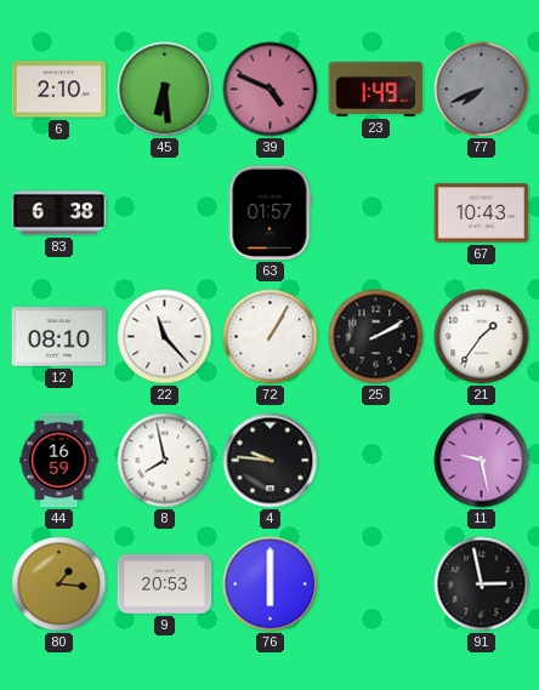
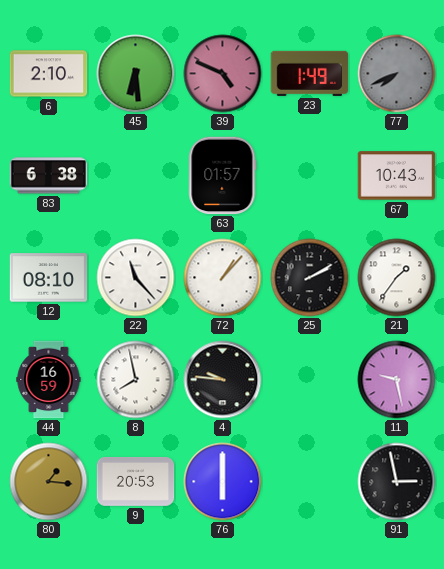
72: 1:05 -> 1:07
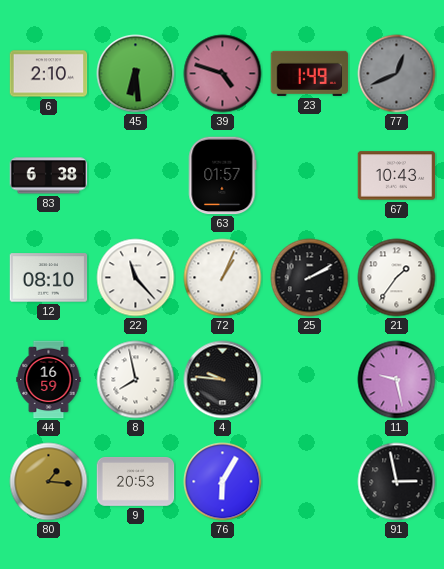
39: 4:49 -> 4:48
77: 7:41 -> 12:41
72: 1:07 -> 1:04
76: 6:00 -> 6:05
